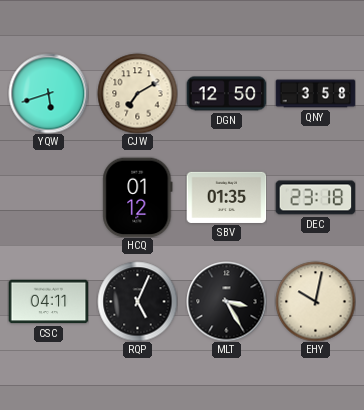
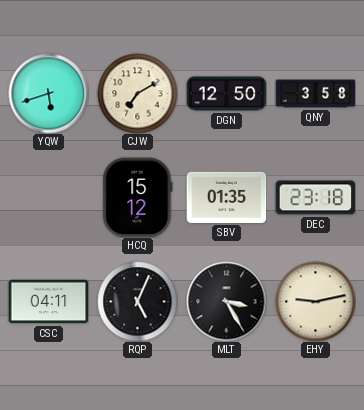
HCQ: 01:12 -> 15:12
EHY: 10:02 -> 9:13
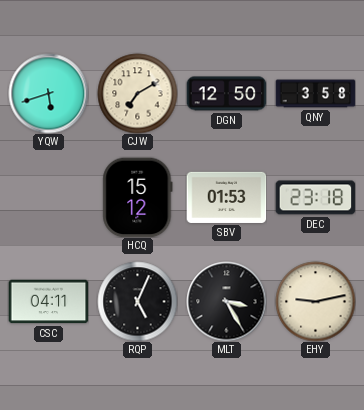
SBV: 01:35 -> 01:53
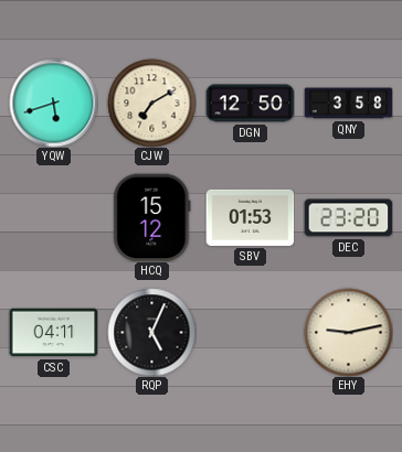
DEC: 23:18 -> 23:20
MLT: 3:25 -> none
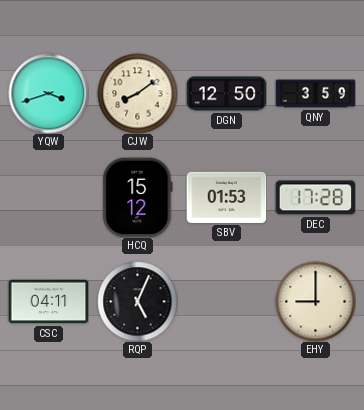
YQW: 5:42 -> 3:42
CJW: 7:10 -> 8:09
QNY: 3:58 -> 3:59
DEC: 23:20 -> 17:28
EHY: 9:13 -> 9:00
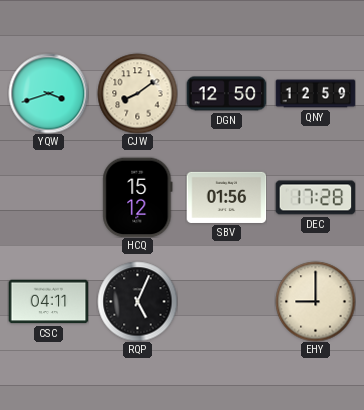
QNY: 3:59 -> 12:59
SBV: 01:53 -> 01:56
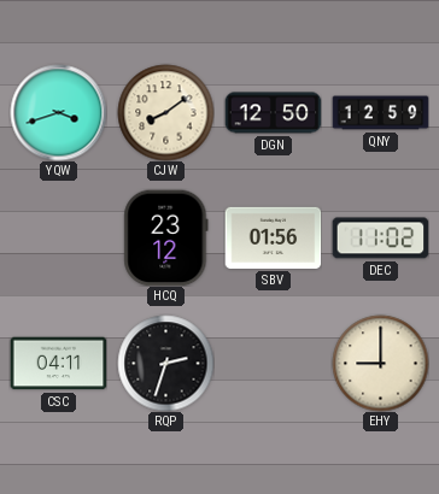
HCQ: 15:12 -> 23:12
DEC: 17:28 -> 11:02
RQP: 5:04 -> 2:33
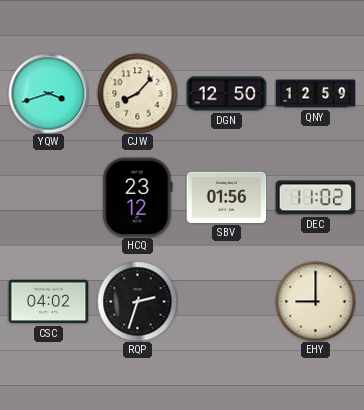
CJW: 8:09 -> 8:07
CSC: 04:11 -> 04:02
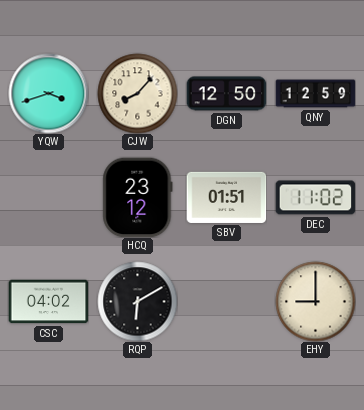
SBV: 01:56 -> 01:51
RQP: 2:33 -> 6:10
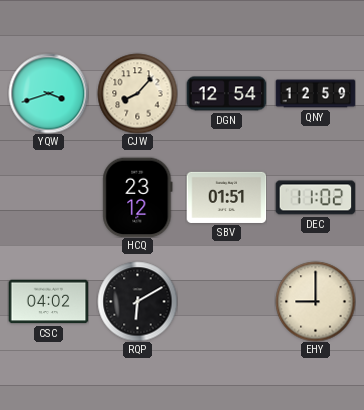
DGN: 12:50 -> 12:54
